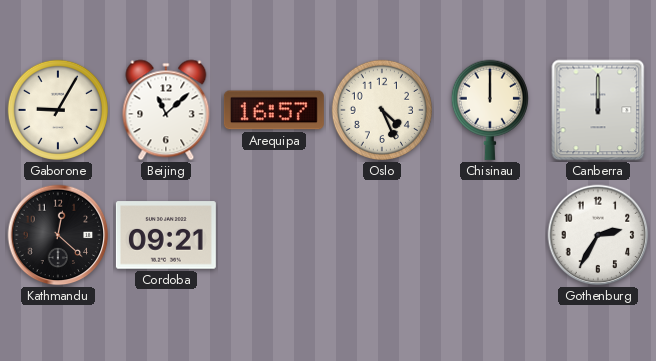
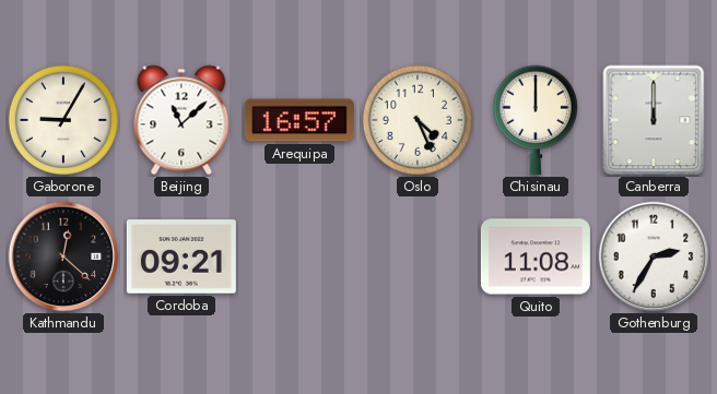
Quito: none -> 11:08
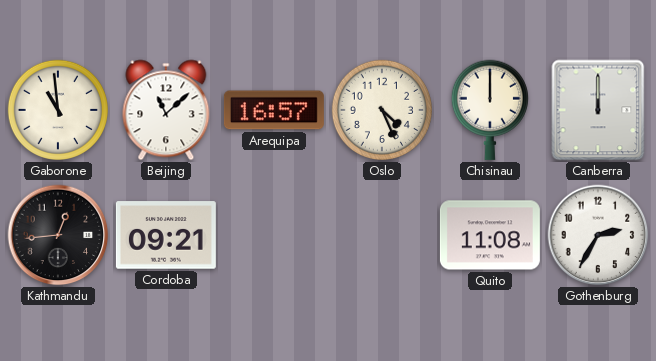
Gaborone: 9:05 -> 10:59
Kathmandu: 12:22 -> 12:44
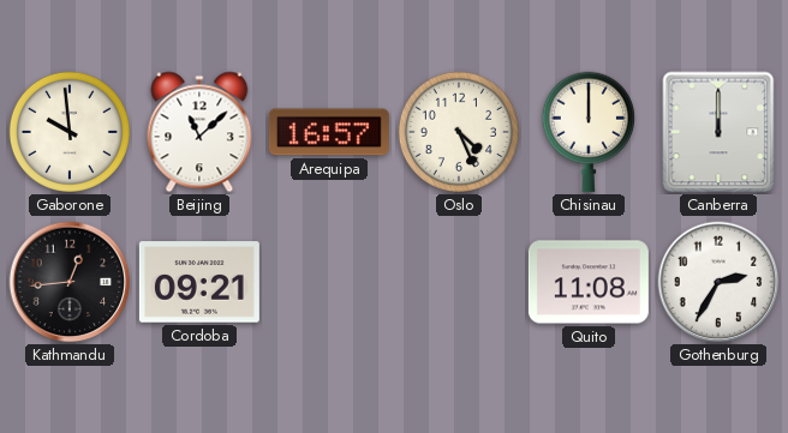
Gaborone: 10:59 -> 9:59
